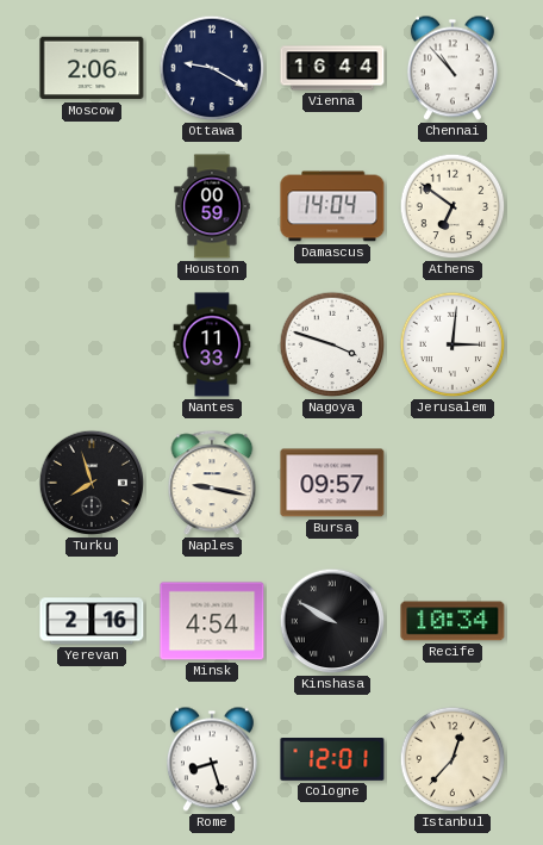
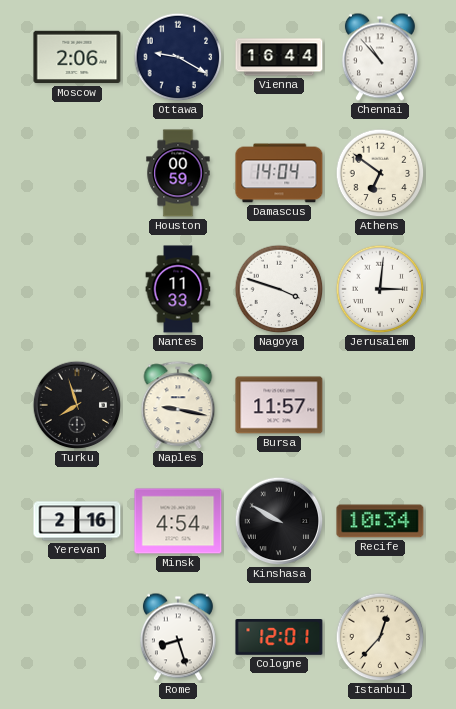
Bursa: 09:57 -> 11:57
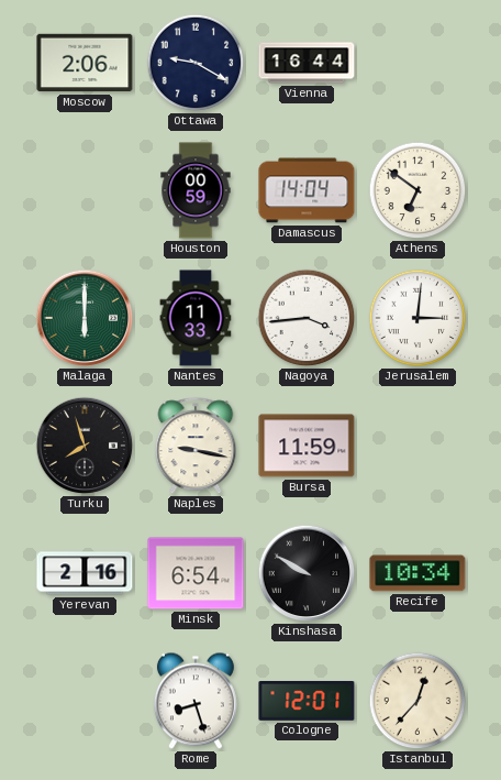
Chennai: 10:53 -> none
Malaga: none -> 6:00
Nagoya: 3:48 -> 3:44
Bursa: 11:57 -> 11:59
Minsk: 4:54 -> 6:54
